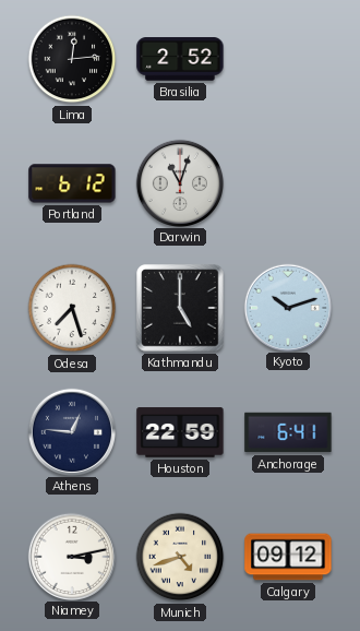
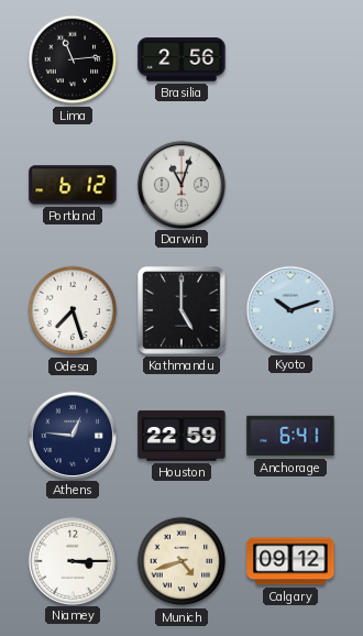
Lima: 12:14 -> 11:14
Brasilia: 2:52 -> 2:56
Niamey: 3:13 -> 3:15
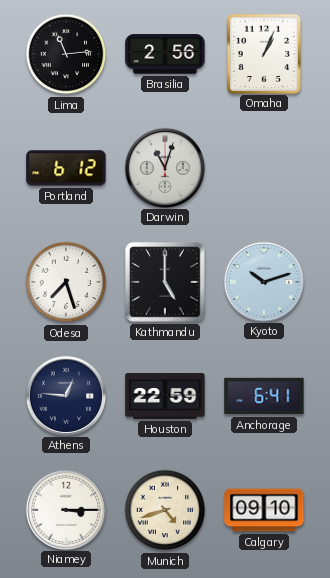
Omaha: none -> 1:04
Calgary: 09:12 -> 09:10
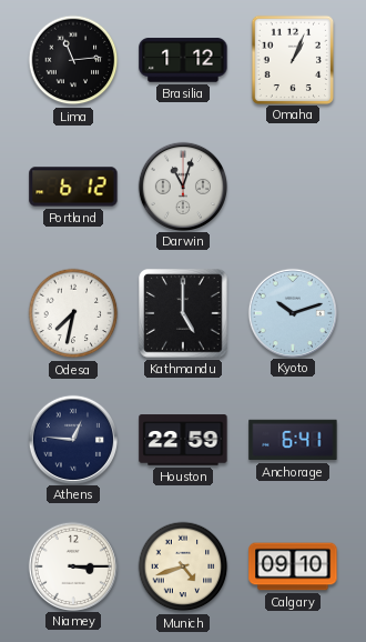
Brasilia: 2:56 -> 1:12
Odesa: 7:27 -> 7:32
